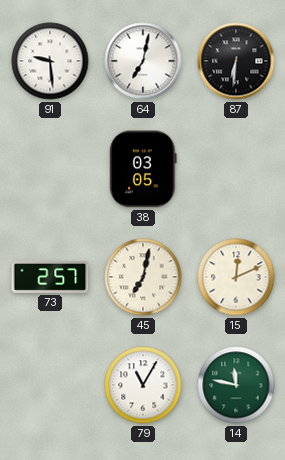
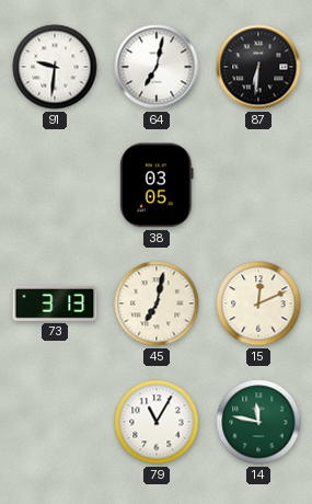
91: 9:29 -> 9:31
73: 2:57 -> 3:13
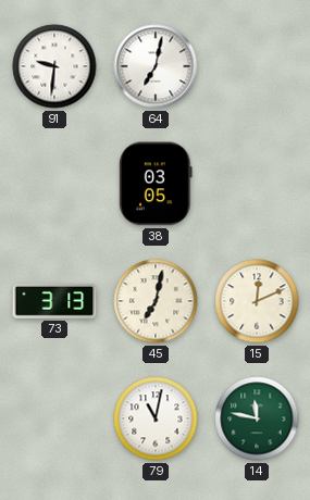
87: 6:31 -> none
79: 11:05 -> 11:02
